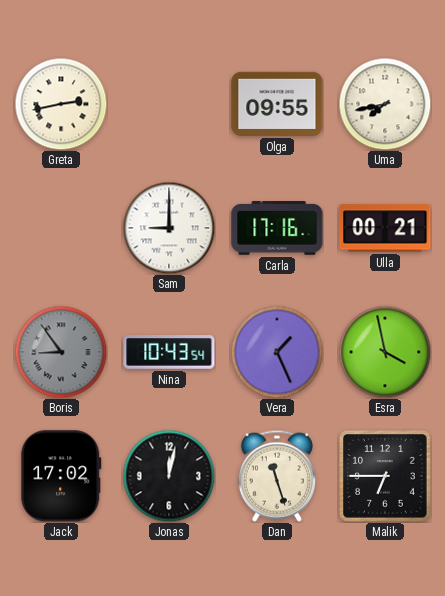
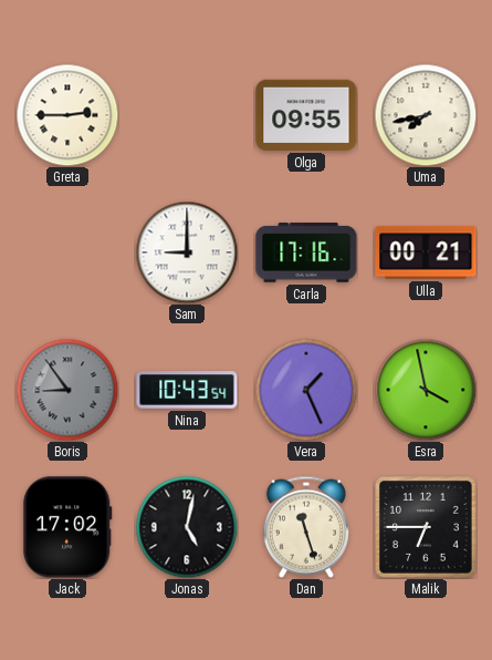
Greta: 2:43 -> 2:45
Jonas: 12:02 -> 5:02
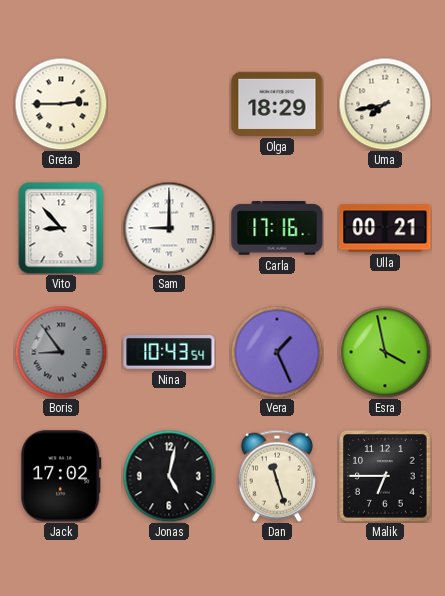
Olga: 09:55 -> 18:29
Vito: none -> 8:53
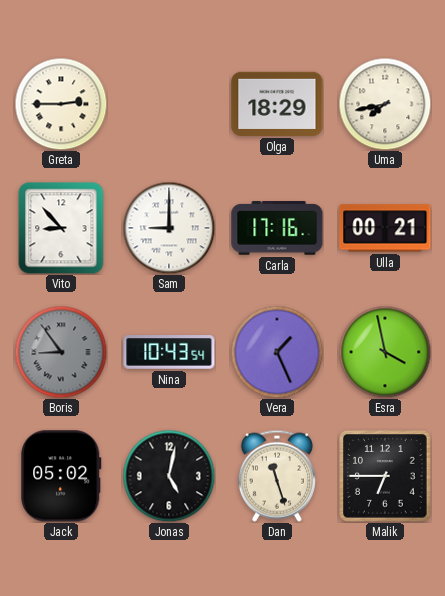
Jack: 17:02 -> 05:02
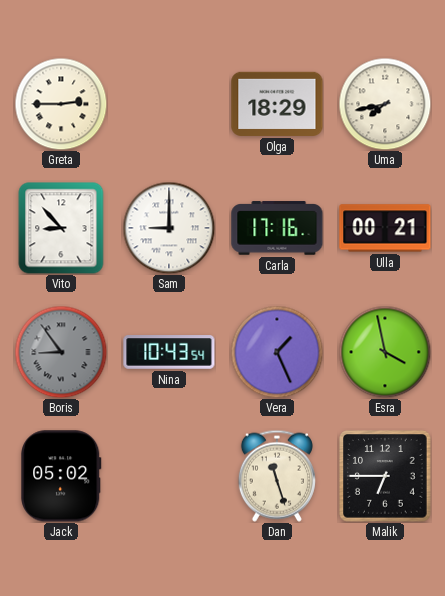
Jonas: 5:02 -> none
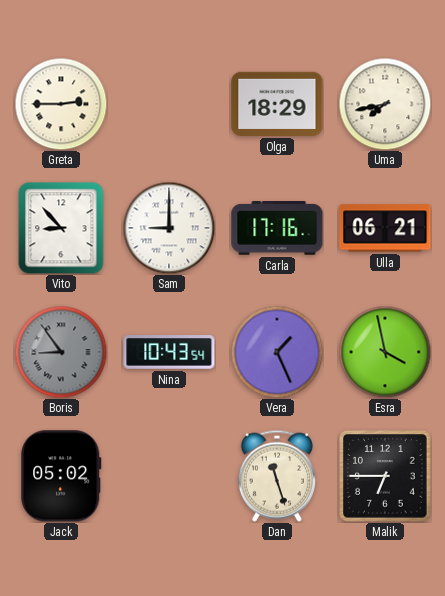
Ulla: 00:21 -> 06:21
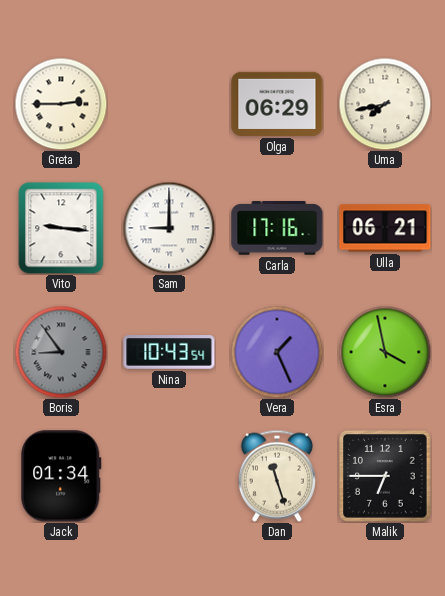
Olga: 18:29 -> 06:29
Vito: 8:53 -> 9:16
Jack: 05:02 -> 01:34
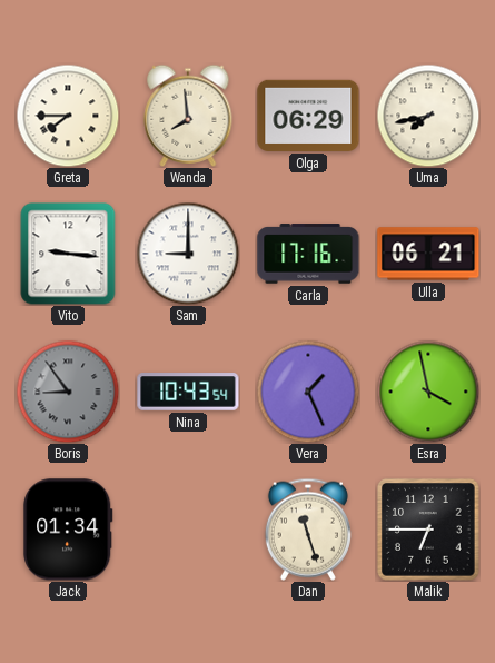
Greta: 2:45 -> 7:45
Wanda: none -> 7:59
